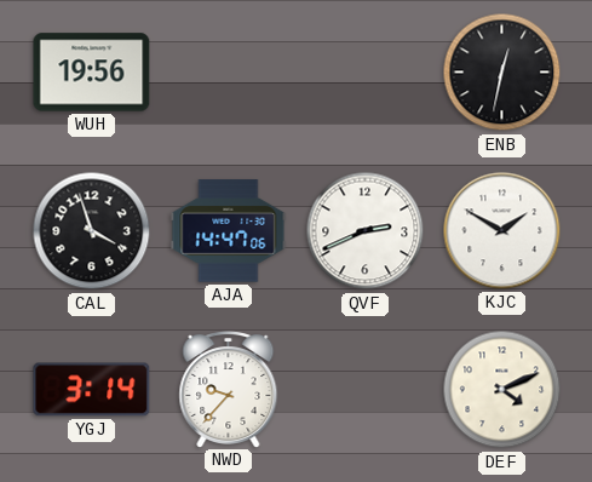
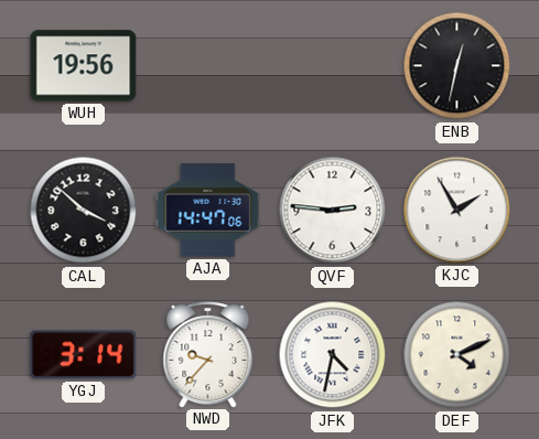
CAL: 3:57 -> 3:52
QVF: 2:41 -> 2:46
KJC: 1:50 -> 1:55
JFK: none -> 4:32
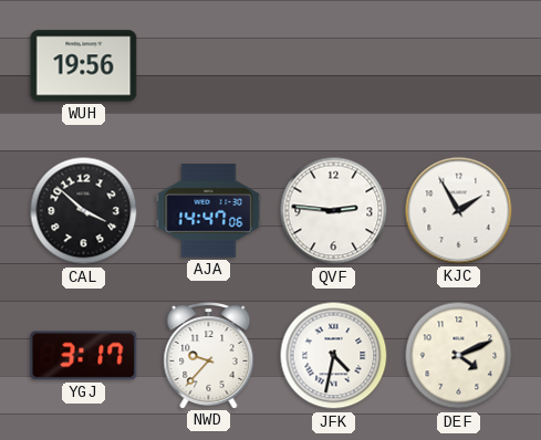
ENB: 12:32 -> none
YGJ: 3:14 -> 3:17
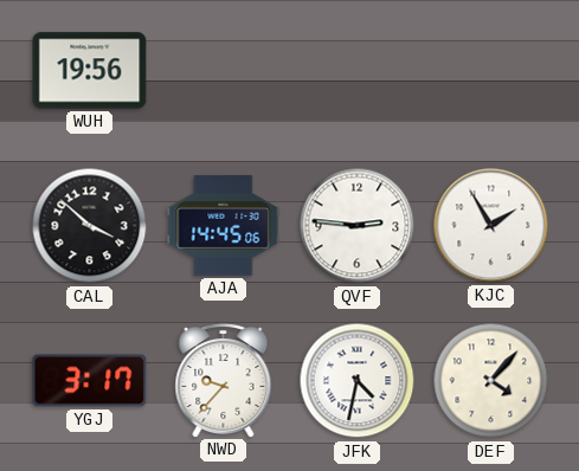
AJA: 14:47 -> 14:45
DEF: 4:11 -> 4:07
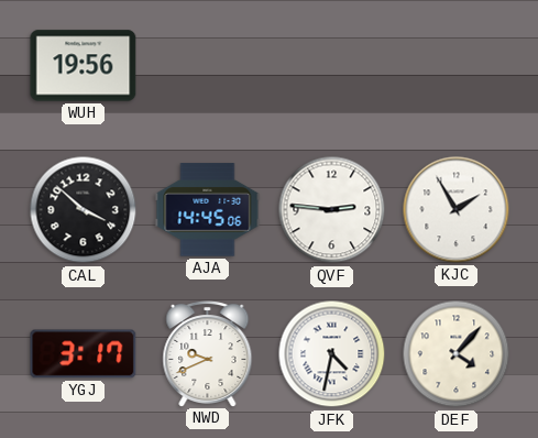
NWD: 9:37 -> 9:41
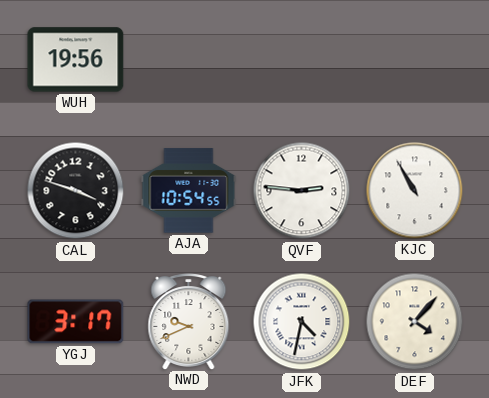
CAL: 3:52 -> 3:48
AJA: 14:45 -> 10:54
KJC: 1:55 -> 10:55
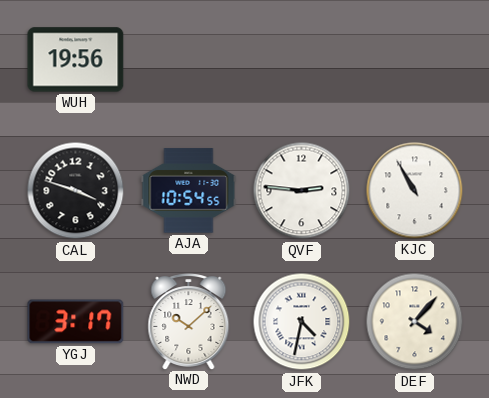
NWD: 9:41 -> 10:08
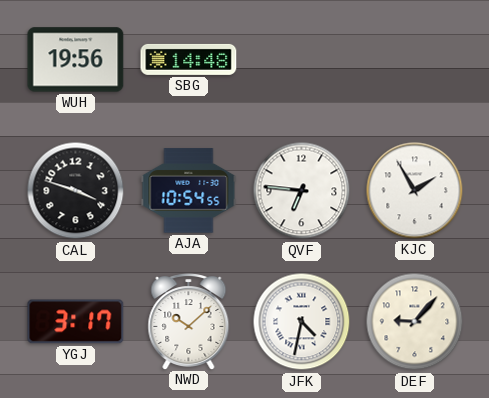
SBG: none -> 14:48
QVF: 2:46 -> 6:46
KJC: 10:55 -> 1:55
DEF: 4:07 -> 9:07
